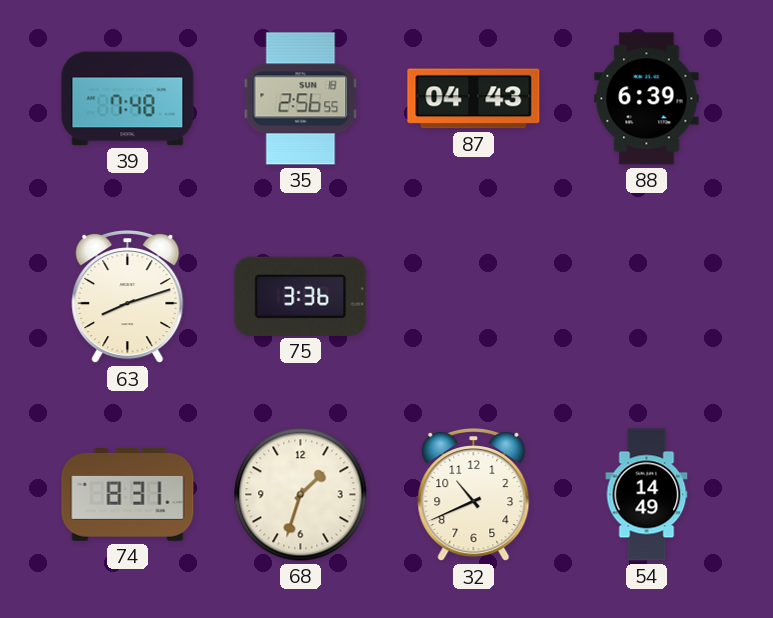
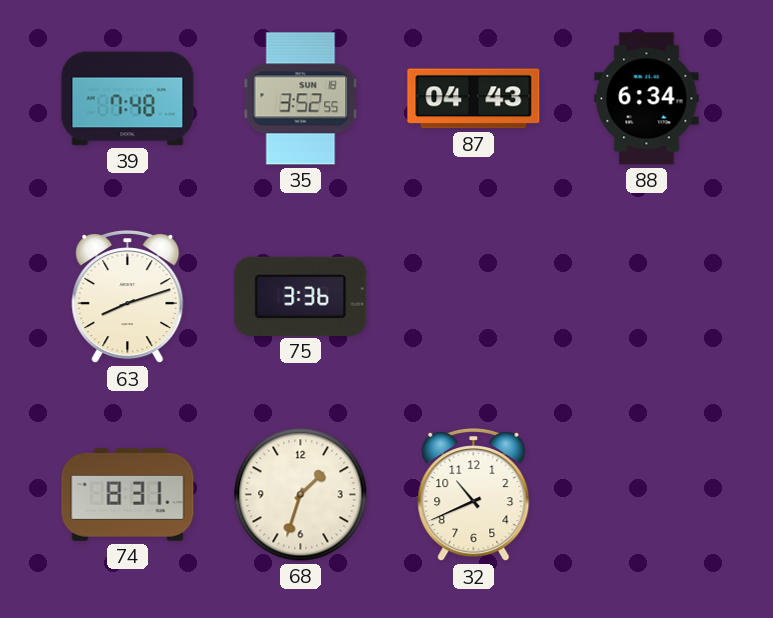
35: 2:56 -> 3:52
88: 6:39 -> 6:34
54: 14:49 -> none
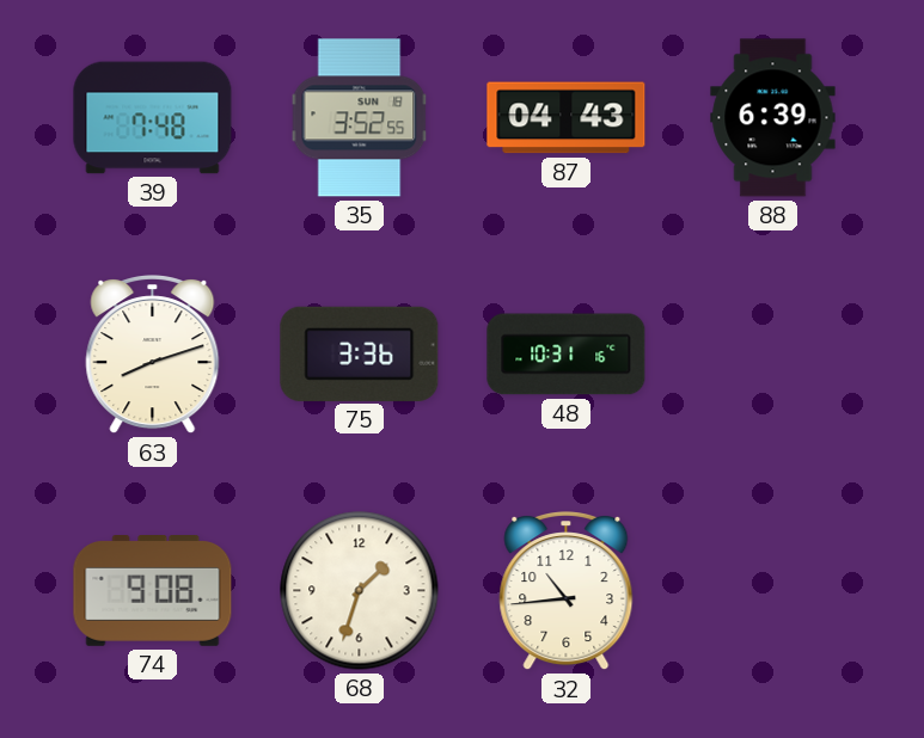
88: 6:34 -> 6:39
48: none -> 10:31
74: 8:31 -> 9:08
32: 10:41 -> 10:44
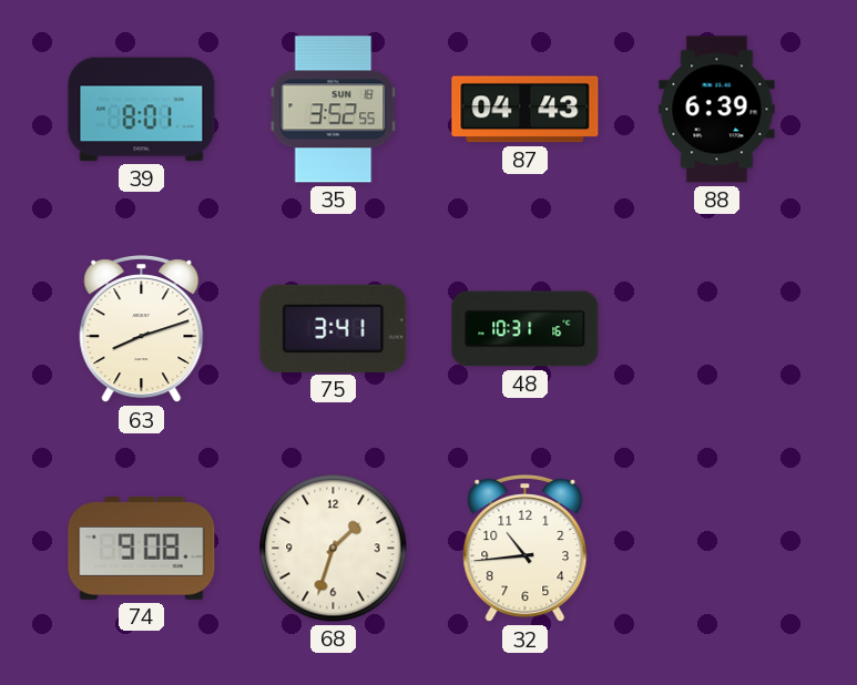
39: 7:48 -> 8:01
75: 3:36 -> 3:41
